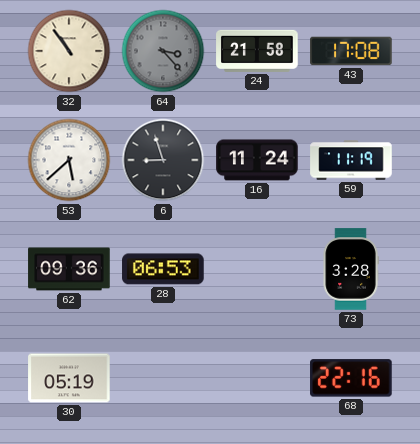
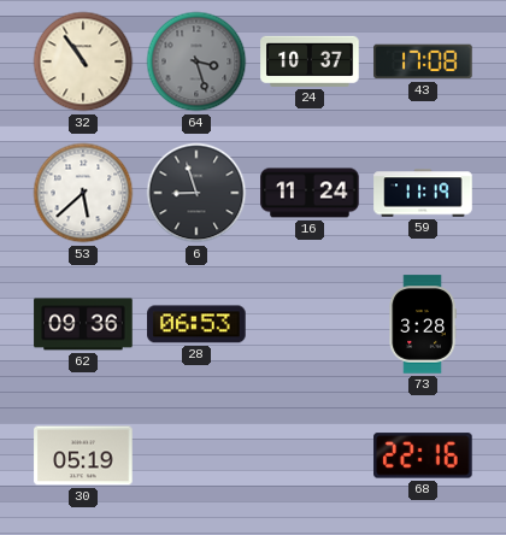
64: 3:23 -> 3:27
24: 21:58 -> 10:37
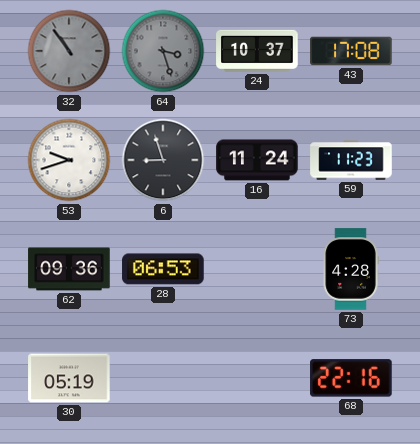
32 dial: cream -> grey
53: 5:38 -> 9:42
59: 11:19 -> 11:23
73: 3:28 -> 4:28
